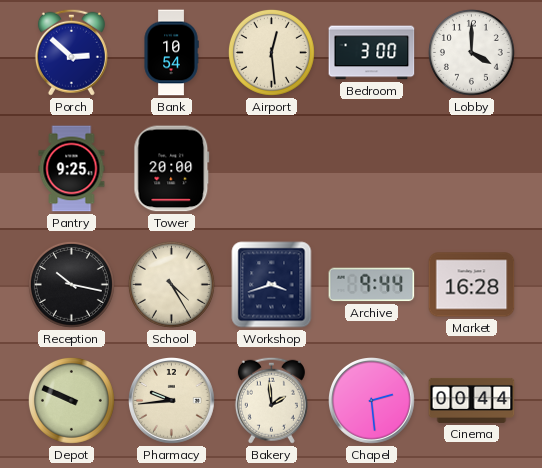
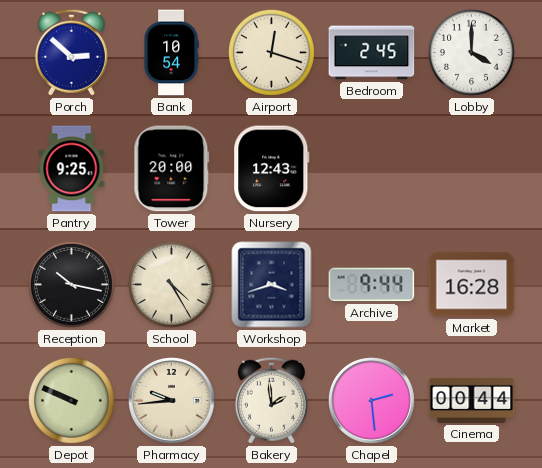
Airport: 12:29 -> 12:18
Bedroom: 3:00 -> 2:45
Nursery: none -> 12:43
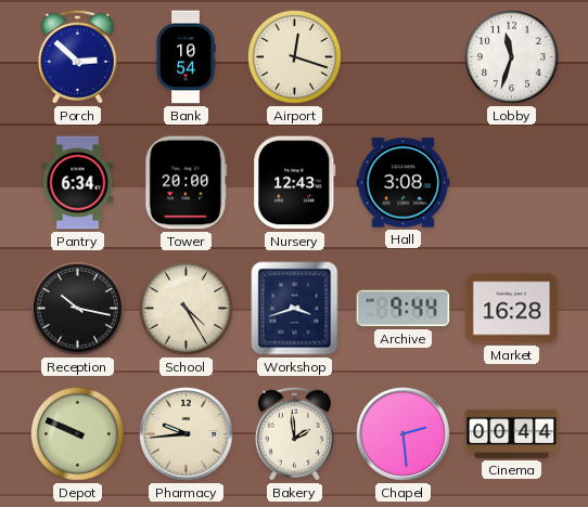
Bedroom: 2:45 -> none
Lobby: 4:00 -> 11:33
Pantry: 9:25 -> 6:34
Hall: none -> 3:08
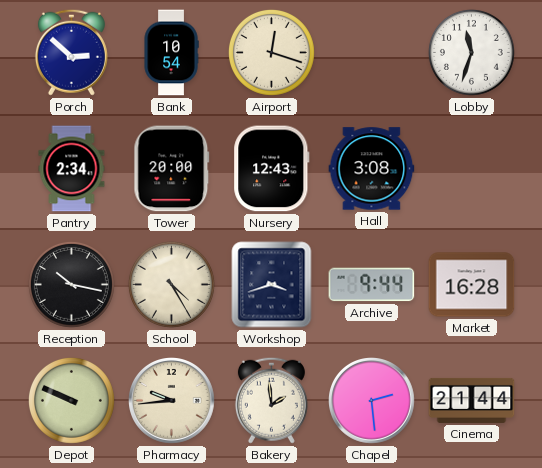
Pantry: 6:34 -> 2:34
Cinema: 00:44 -> 21:44
